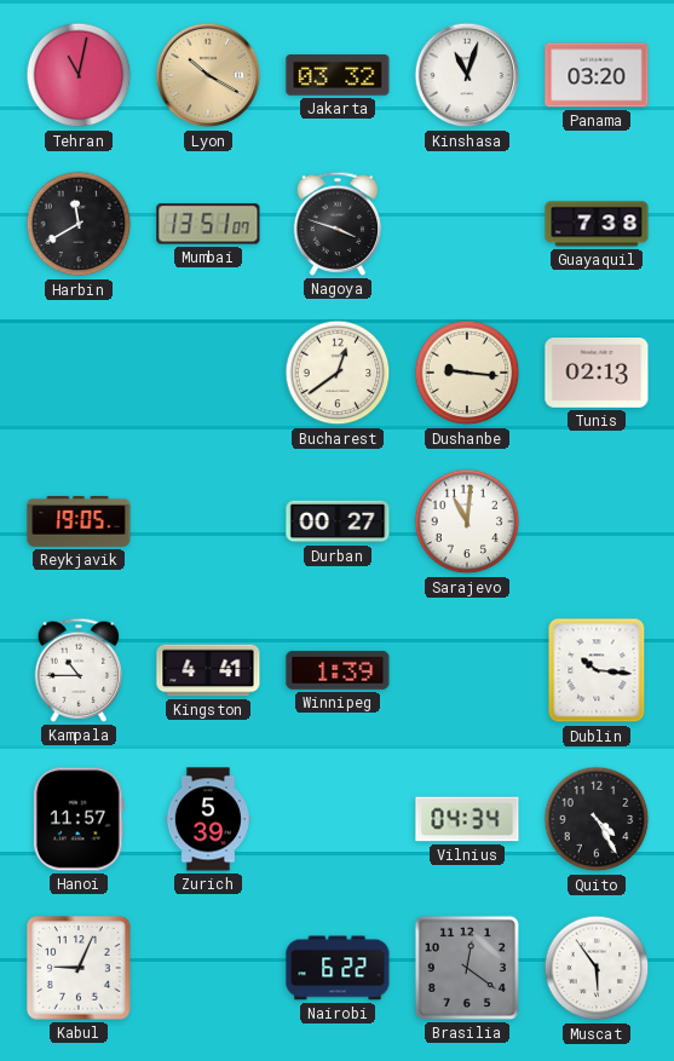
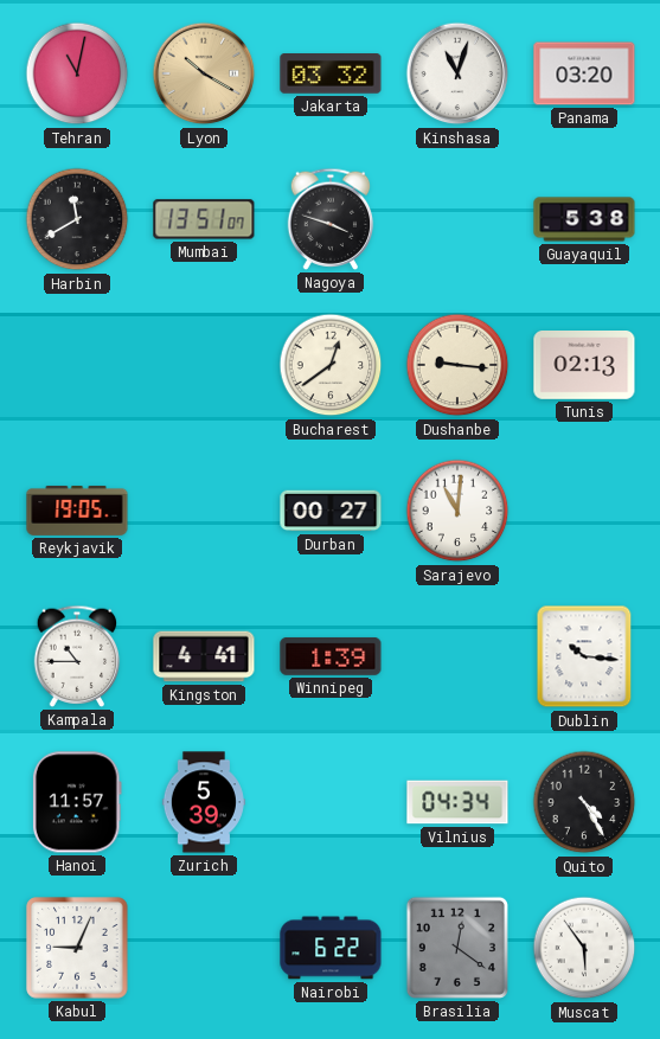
Guayaquil: 7:38 -> 5:38
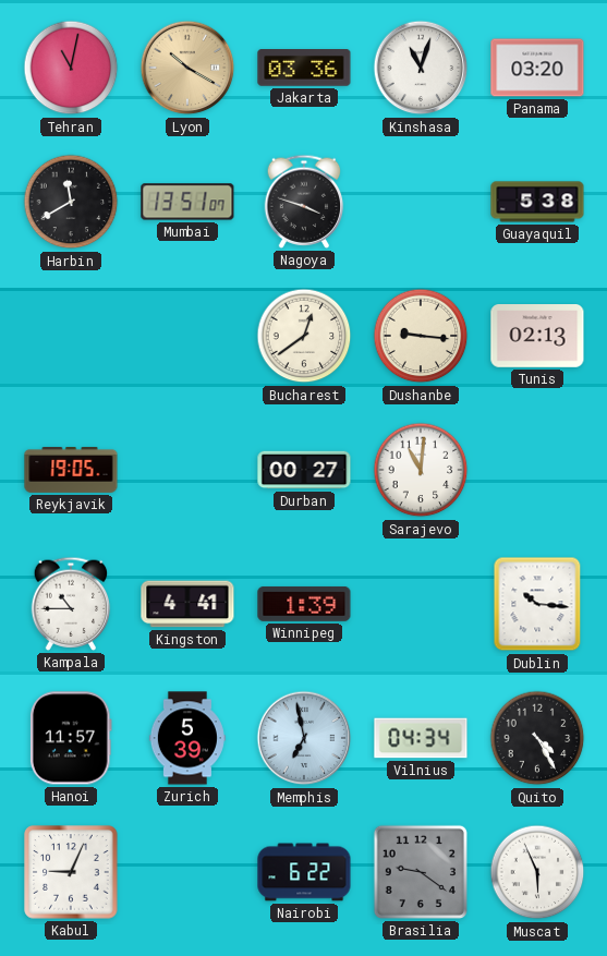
Jakarta: 03:32 -> 03:36
Memphis: none -> 6:58
Brasilia: 12:21 -> 9:21
Muscat: 5:54 -> 5:56
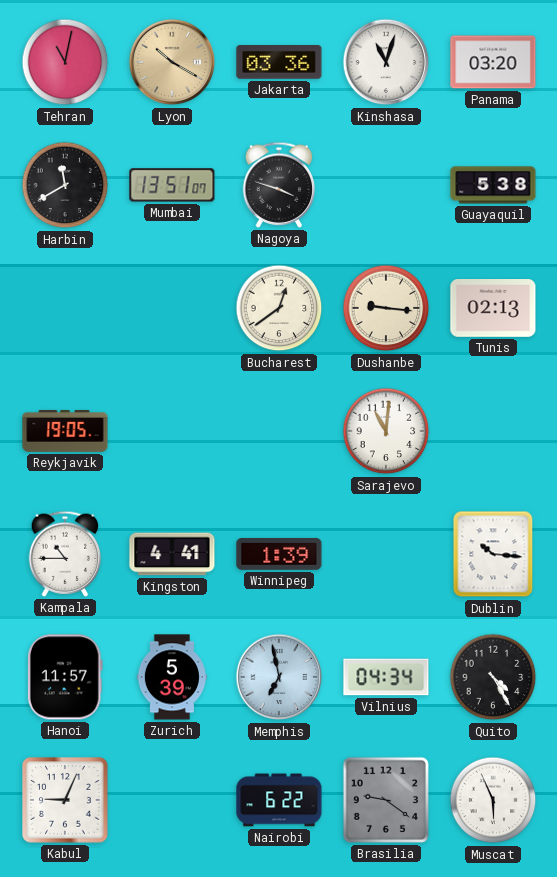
Durban: 00:27 -> none
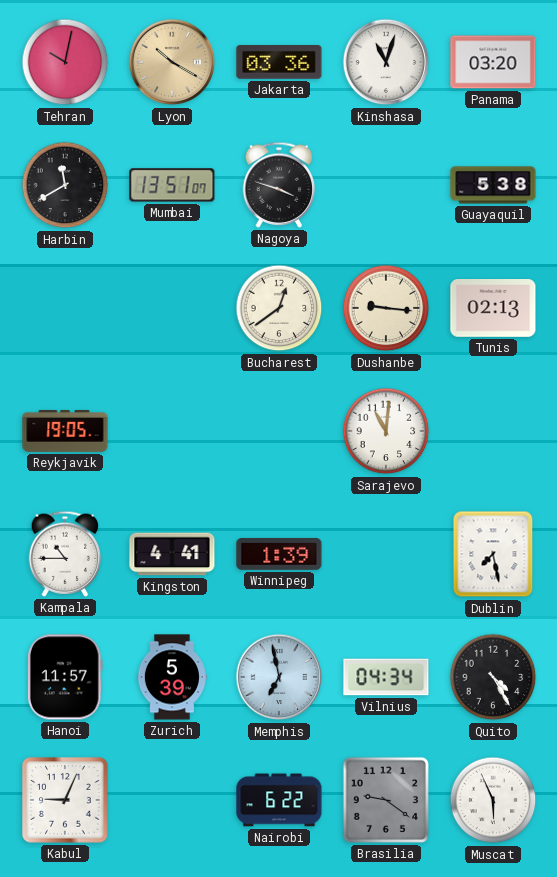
Tehran: 11:02 -> 10:02
Dublin: 10:16 -> 7:28
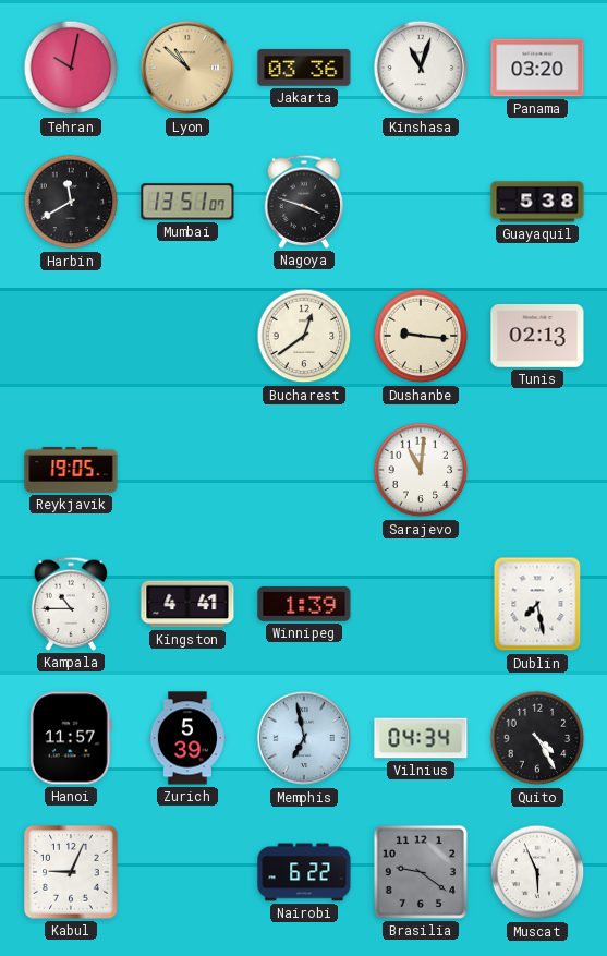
Lyon: 10:20 -> 10:52
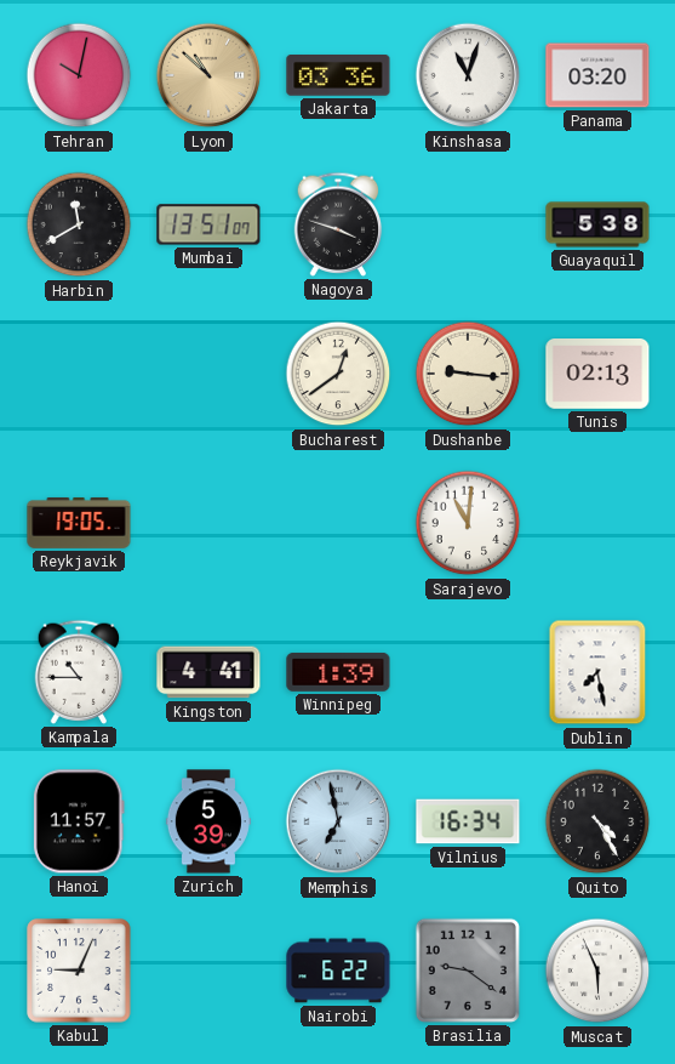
Vilnius: 04:34 -> 16:34
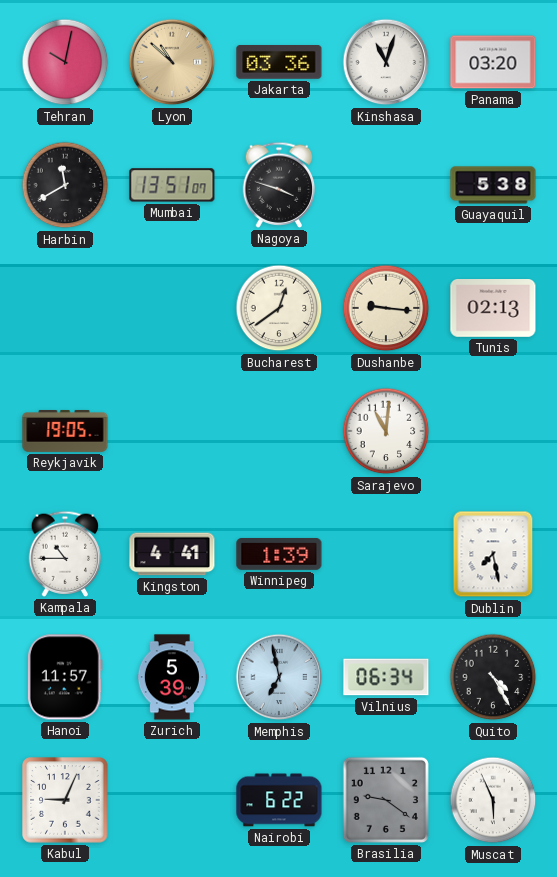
Vilnius: 16:34 -> 06:34
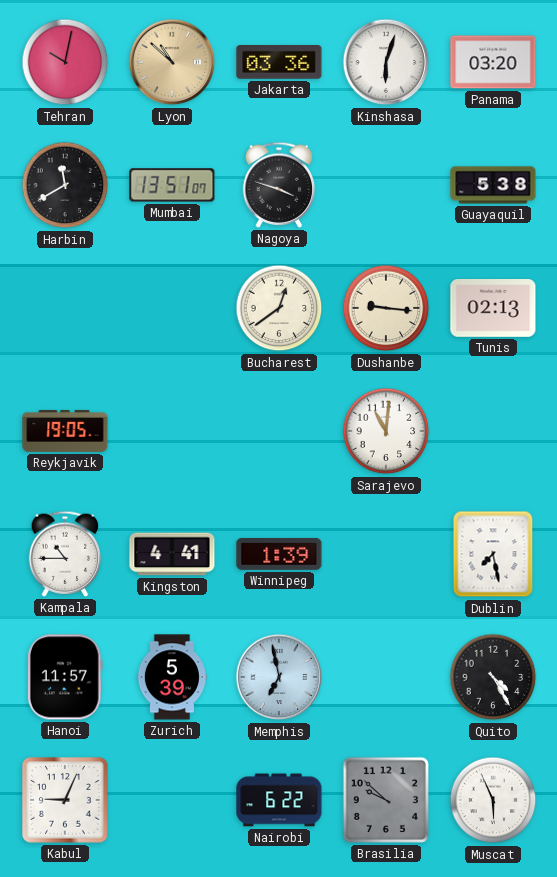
Kinshasa: 11:03 -> 6:03
Vilnius: 06:34 -> none
Brasilia: 9:21 -> 9:52
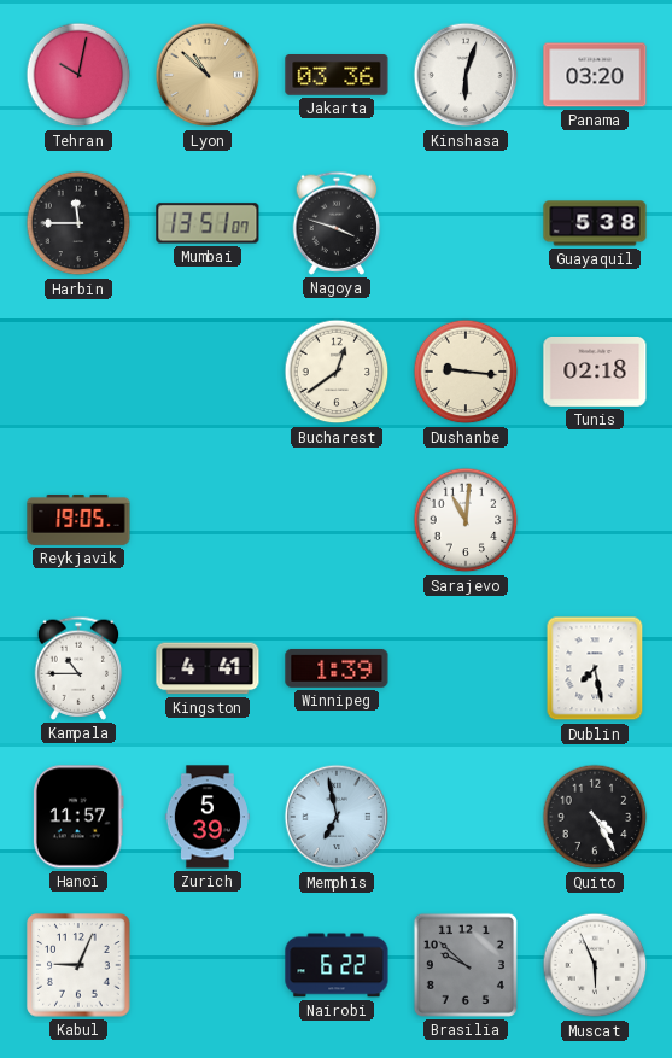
Harbin: 11:40 -> 11:45
Tunis: 02:13 -> 02:18
